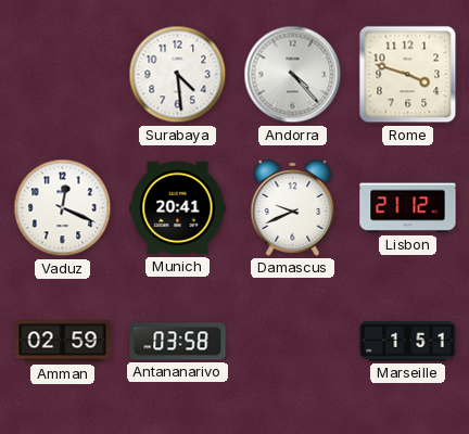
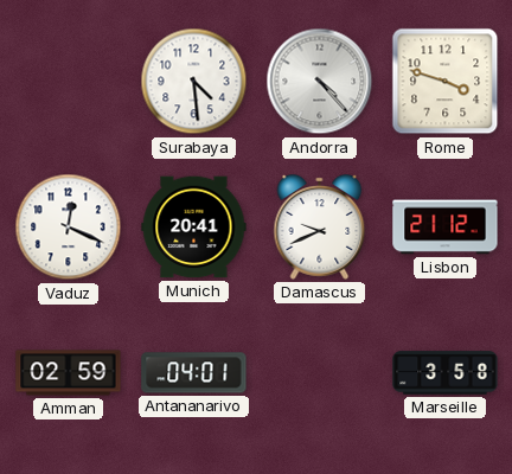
Antananarivo: 03:58 -> 04:01
Marseille: 1:51 -> 3:58
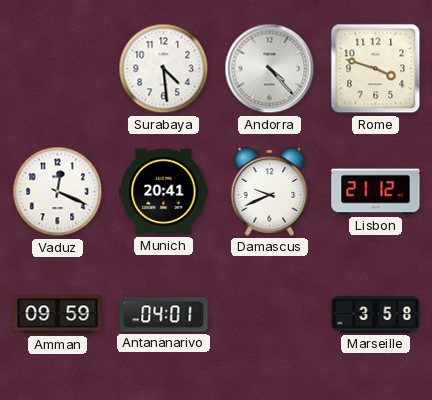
Amman: 02:59 -> 09:59
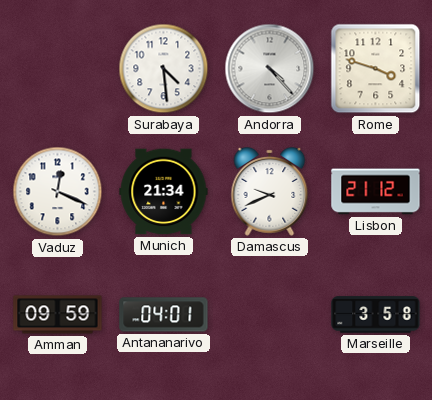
Munich: 20:41 -> 21:34
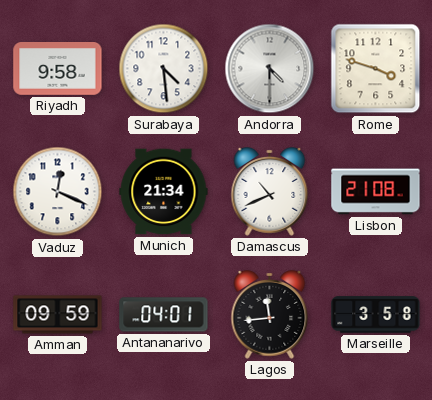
Riyadh: none -> 9:58
Andorra: 4:23 -> 4:30
Damascus: 9:41 -> 10:41
Lisbon: 21:12 -> 21:08
Lagos: none -> 11:44
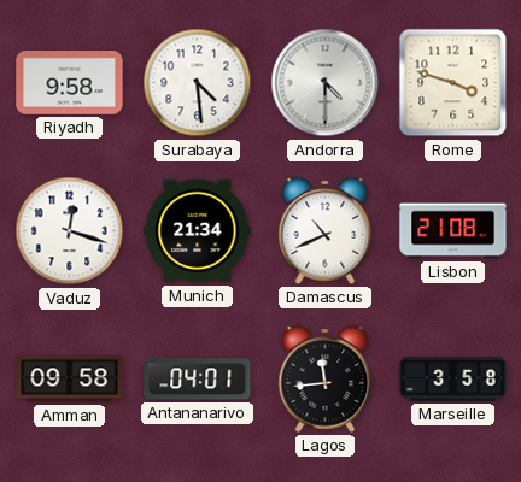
Vaduz: 12:19 -> 12:18
Amman: 09:59 -> 09:58
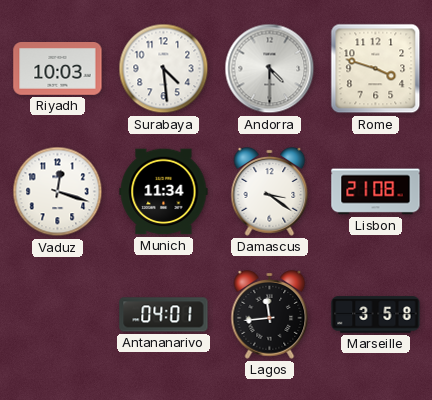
Riyadh: 9:58 -> 10:03
Munich: 21:34 -> 11:34
Damascus: 10:41 -> 3:21
Amman: 09:58 -> none
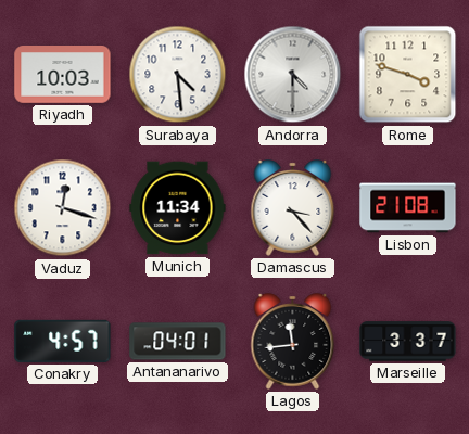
Damascus: 3:21 -> 3:23
Conakry: none -> 4:57
Marseille: 3:58 -> 3:37
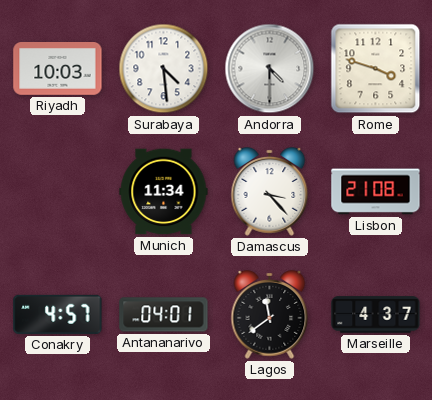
Vaduz: 12:18 -> none
Lagos: 11:44 -> 11:39
Marseille: 3:37 -> 4:37
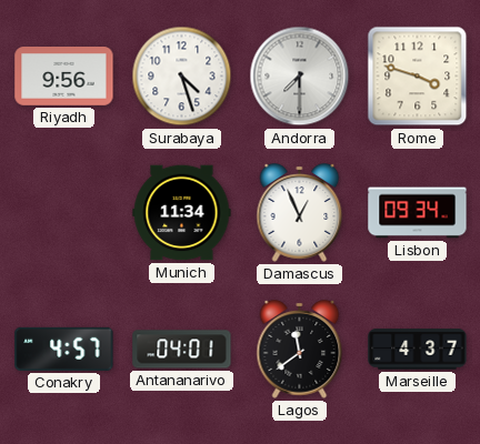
Riyadh: 10:03 -> 9:56
Surabaya: 4:29 -> 4:27
Andorra: 4:30 -> 7:30
Damascus: 3:23 -> 12:56
Lisbon: 21:08 -> 09:34
